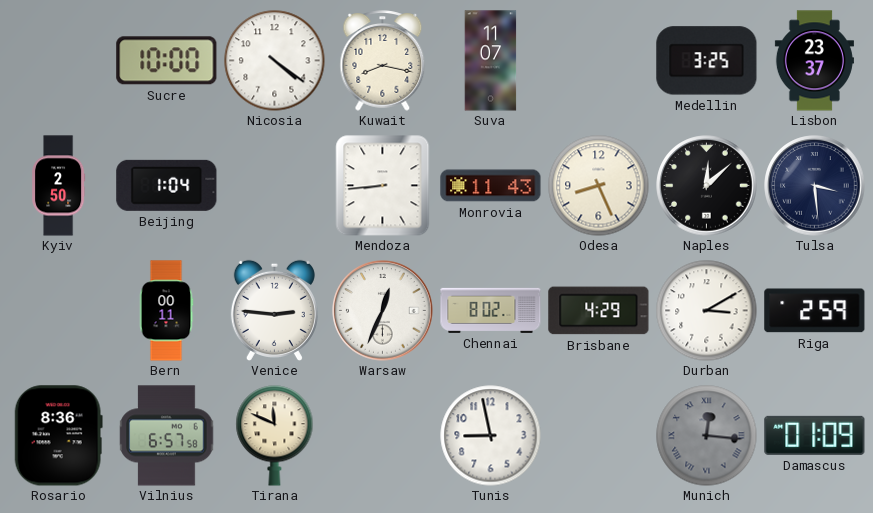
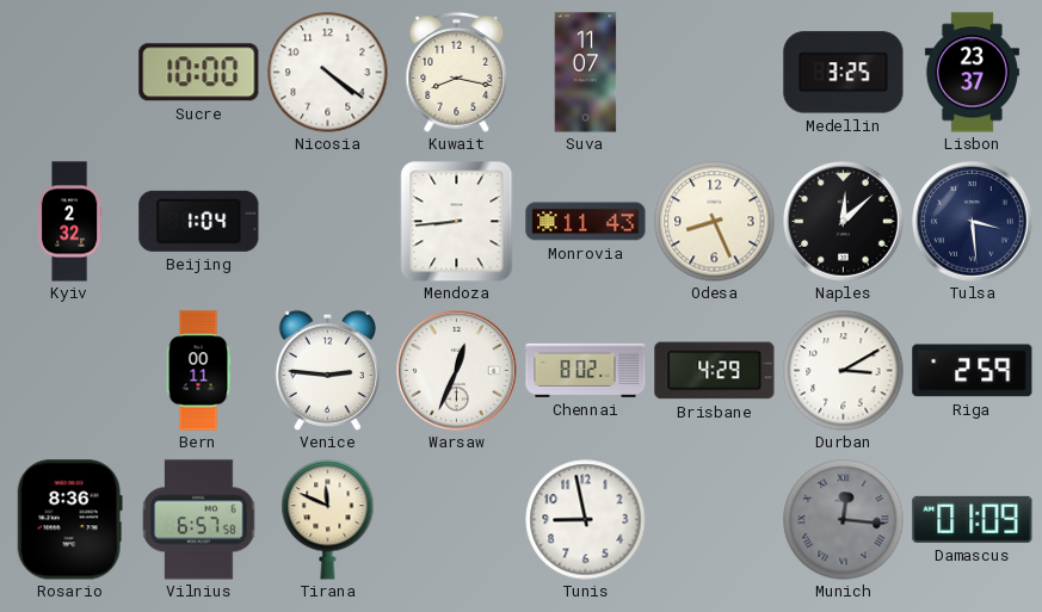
Kyiv: 2:50 -> 2:32
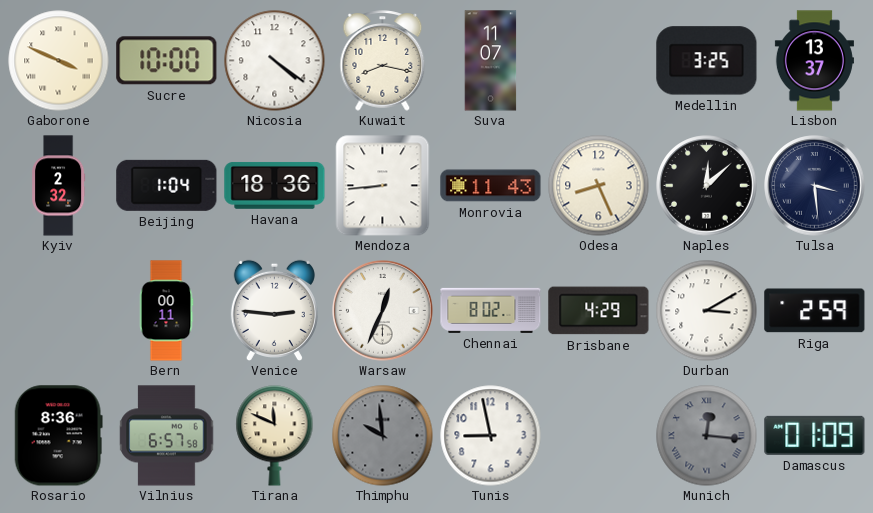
Gaborone: none -> 3:49
Lisbon: 23:37 -> 13:37
Havana: none -> 18:36
Thimphu: none -> 9:59
